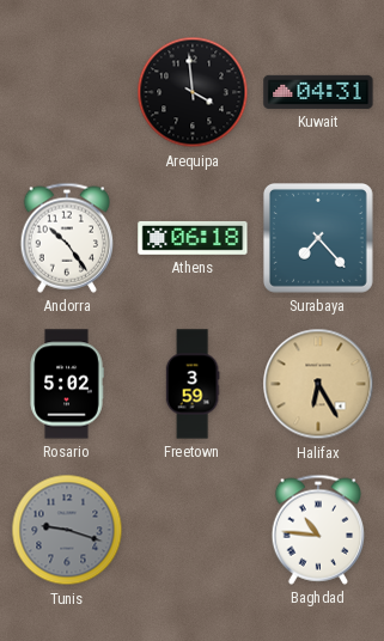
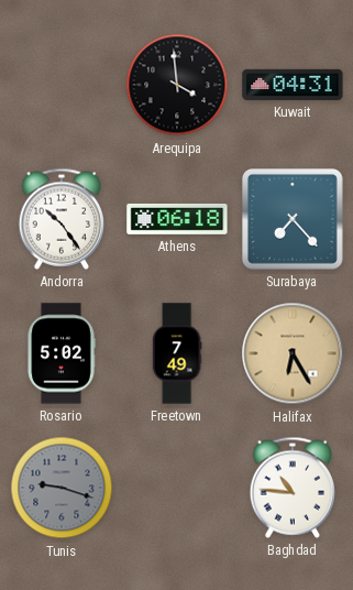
Freetown: 3:59 -> 7:49
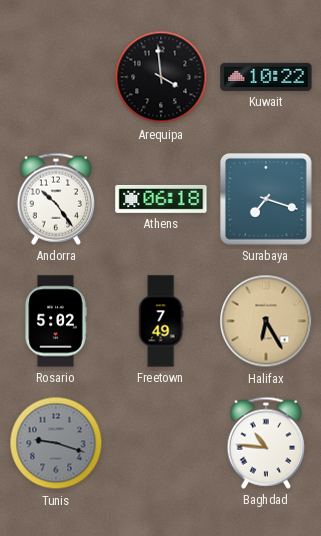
Kuwait: 04:31 -> 10:22
Surabaya: 7:23 -> 7:18
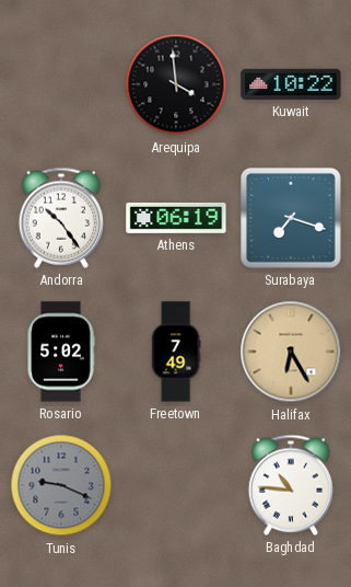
Athens: 06:18 -> 06:19
Tunis: 9:18 -> 9:19
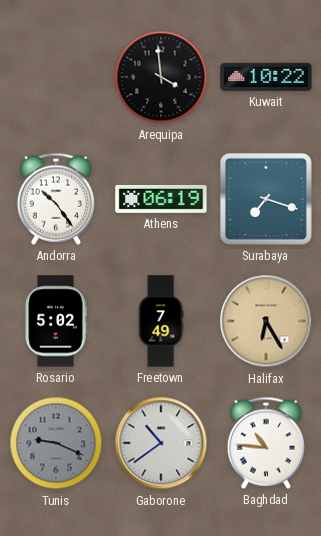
Gaborone: none -> 10:39
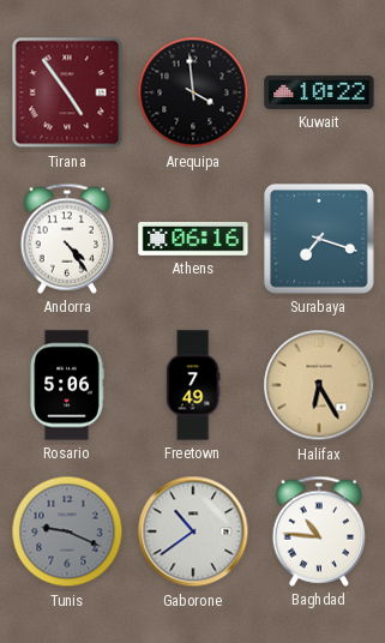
Tirana: none -> 4:54
Andorra: 10:24 -> 4:24
Athens: 06:19 -> 06:16
Rosario: 5:02 -> 5:06
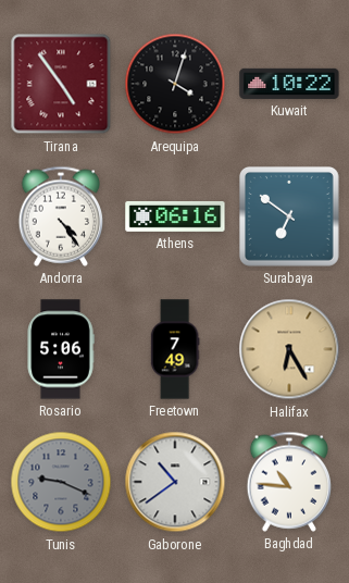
Arequipa: 3:59 -> 4:03
Surabaya: 7:18 -> 6:51
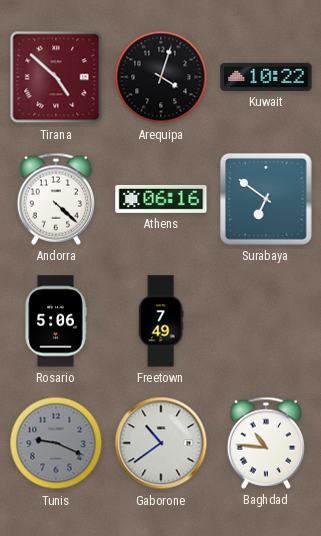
Tirana: 4:54 -> 4:52
Andorra: 4:24 -> 4:22
Halifax: 6:25 -> none
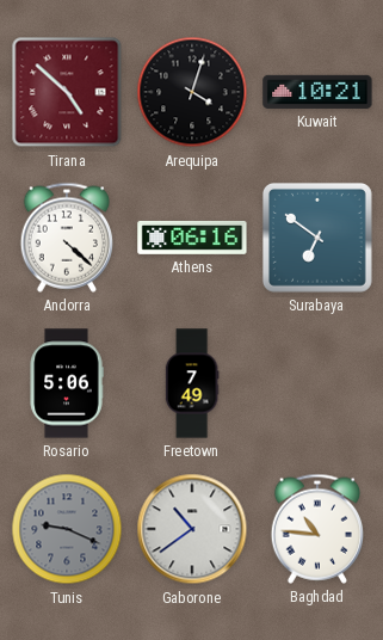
Kuwait: 10:22 -> 10:21
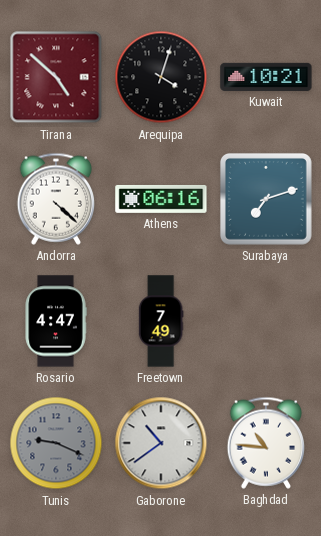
Surabaya: 6:51 -> 7:12
Rosario: 5:06 -> 4:47
